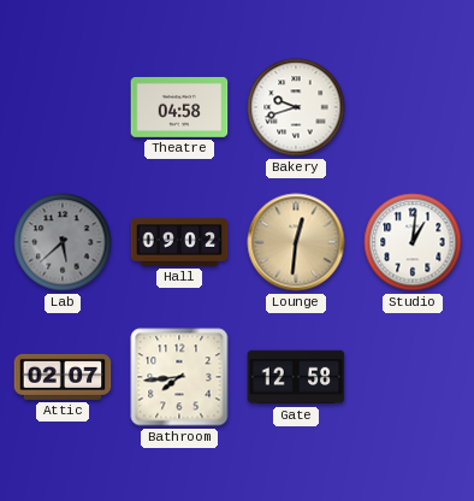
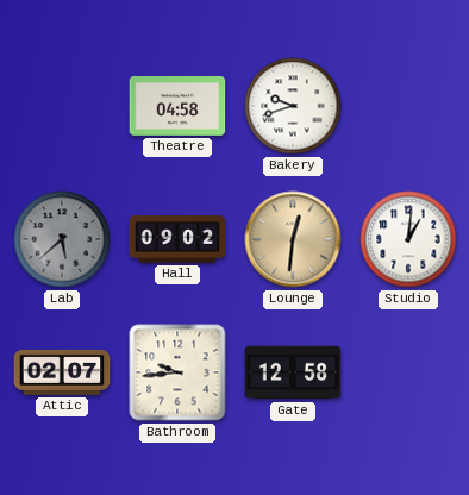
Bathroom: 7:44 -> 9:44
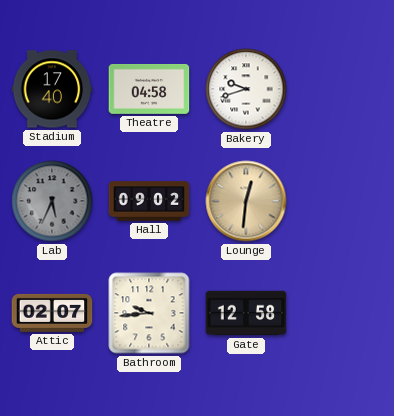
Stadium: none -> 17:40
Lab: 5:38 -> 5:34
Studio: 1:01 -> none
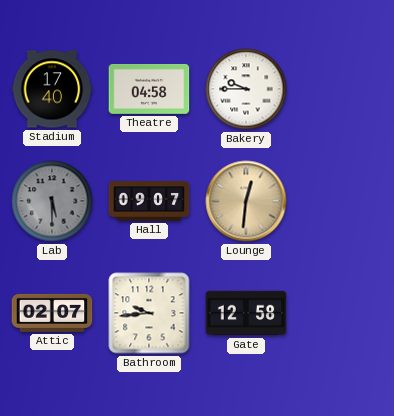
Bakery: 9:42 -> 9:45
Lab: 5:34 -> 5:30
Hall: 09:02 -> 09:07
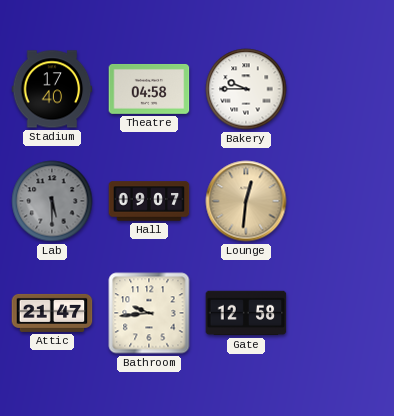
Attic: 02:07 -> 21:47
